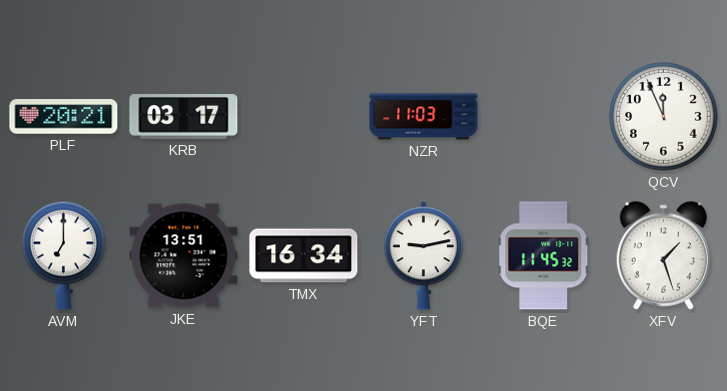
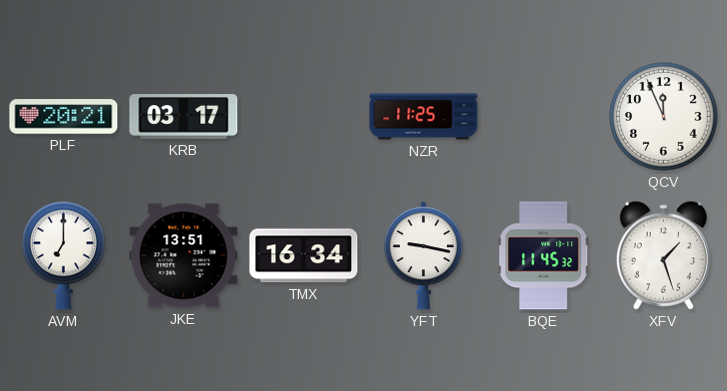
NZR: 11:03 -> 11:25
YFT: 9:13 -> 9:17
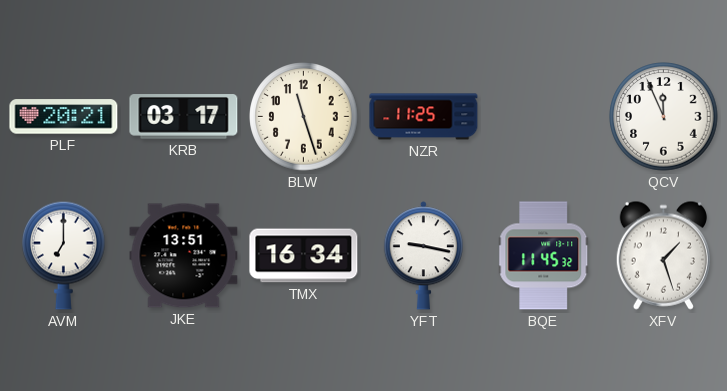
BLW: none -> 11:27
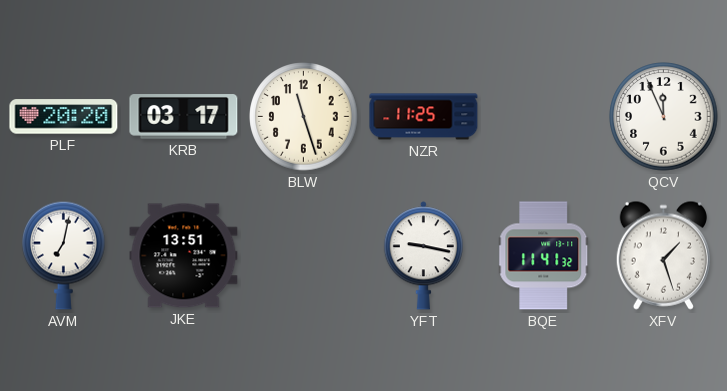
PLF: 20:21 -> 20:20
AVM: 7:00 -> 7:02
TMX: 16:34 -> none
BQE: 11:45 -> 11:41
